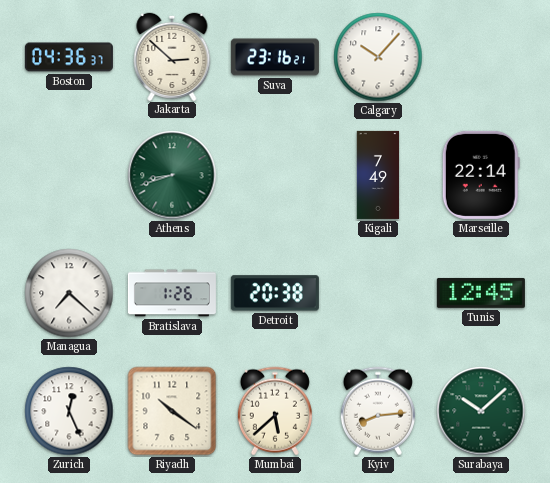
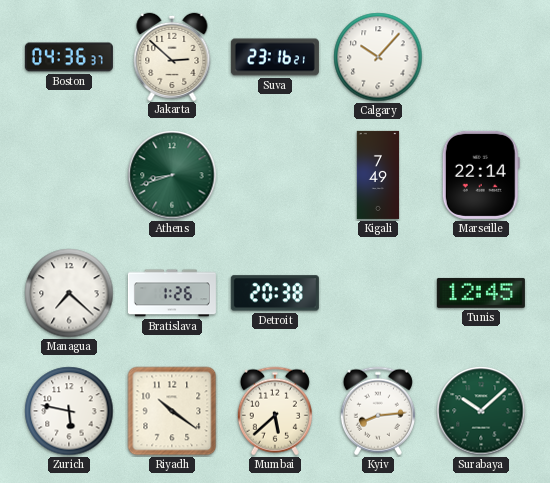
Zurich: 12:26 -> 5:47
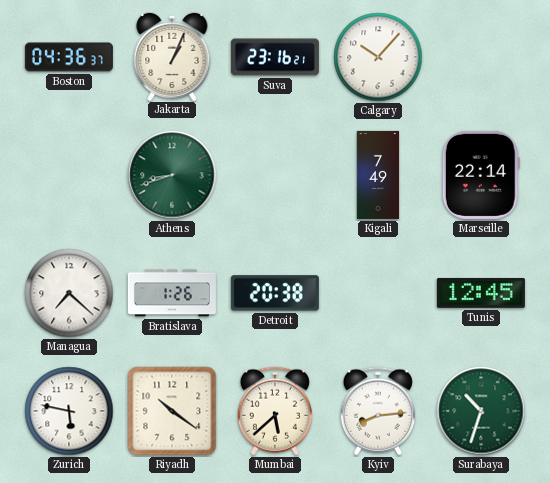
Jakarta: 2:52 -> 1:04
Surabaya: 10:08 -> 10:33
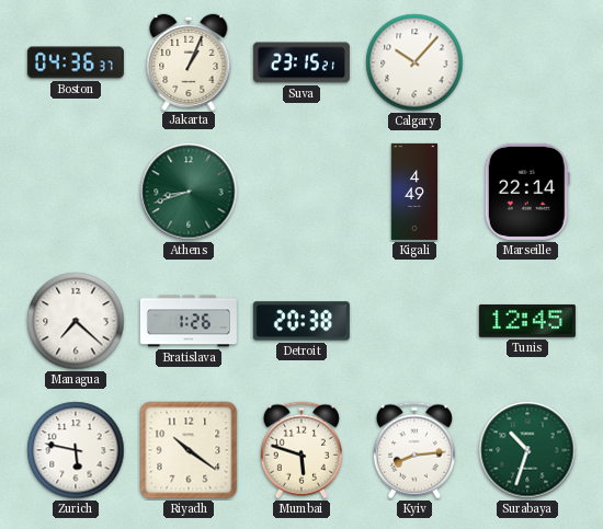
Suva: 23:16 -> 23:15
Kigali: 7:49 -> 4:49
Mumbai: 5:38 -> 5:48
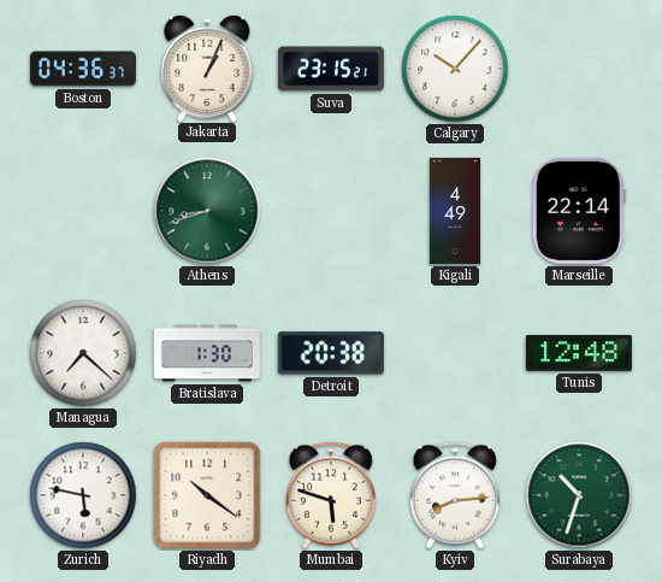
Bratislava: 1:26 -> 1:30
Tunis: 12:45 -> 12:48
